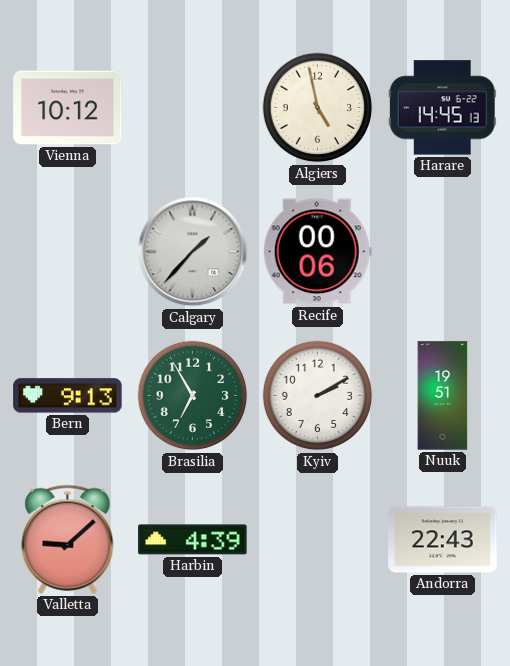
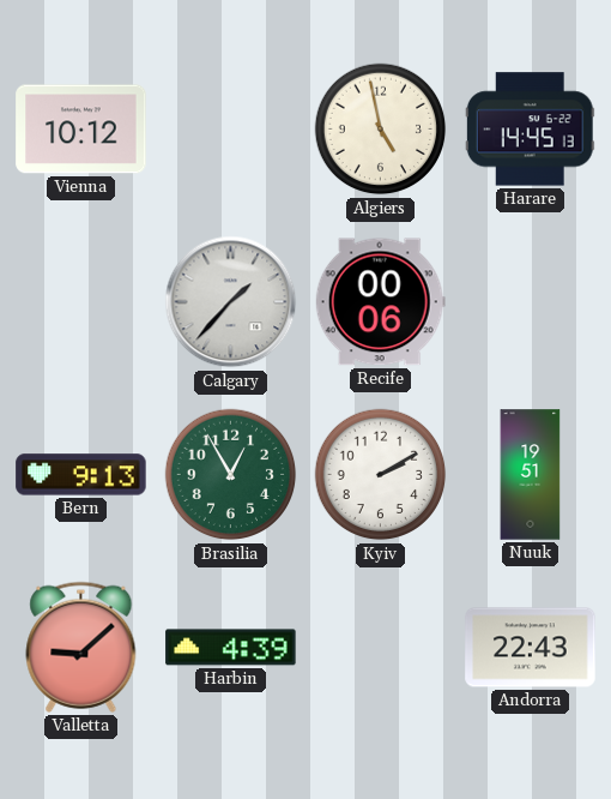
Brasilia: 6:55 -> 12:55
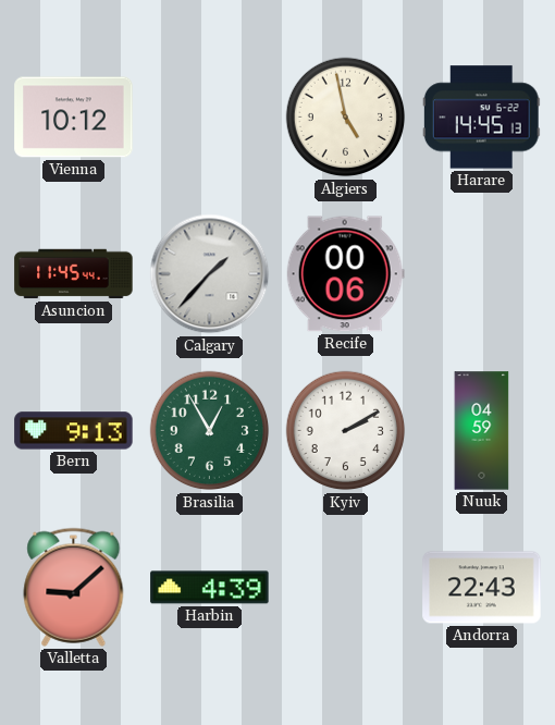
Asuncion: none -> 11:45
Nuuk: 19:51 -> 04:59
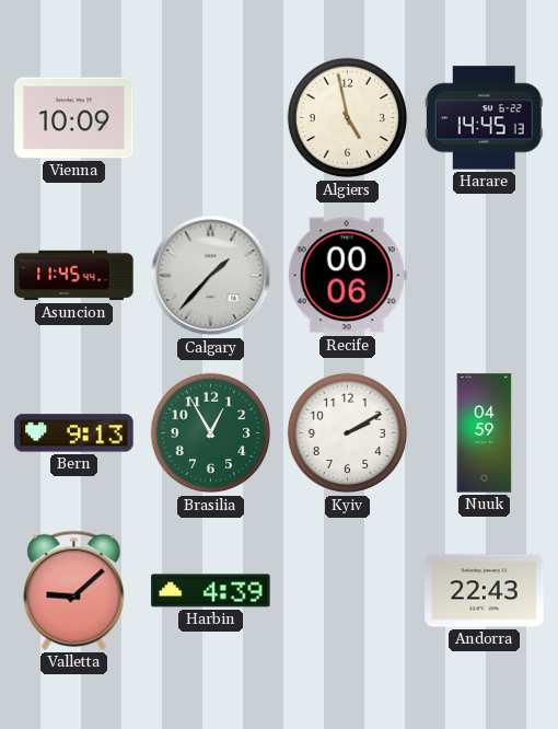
Vienna: 10:12 -> 10:09
